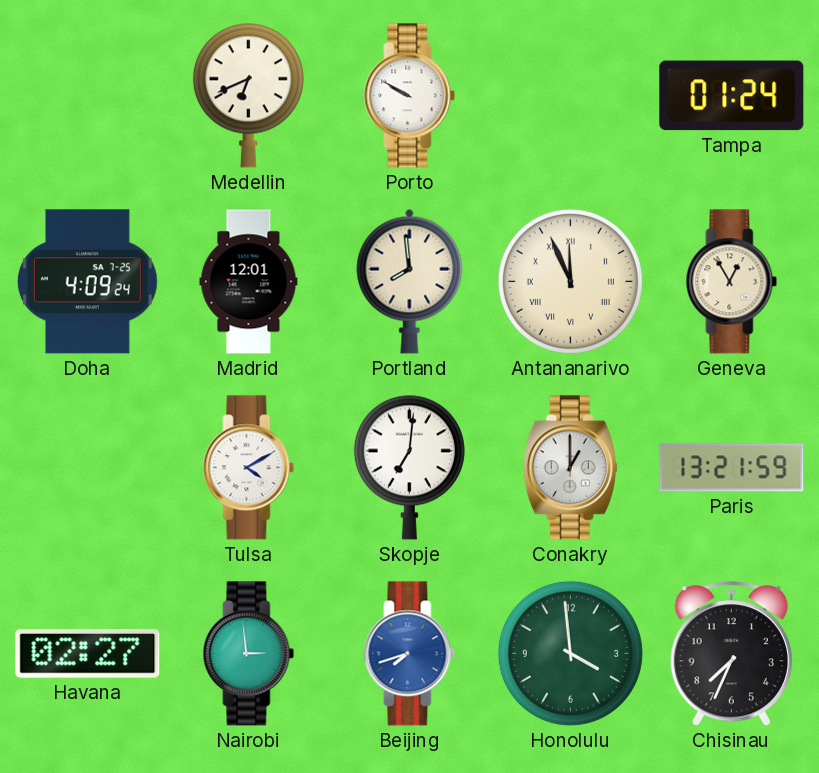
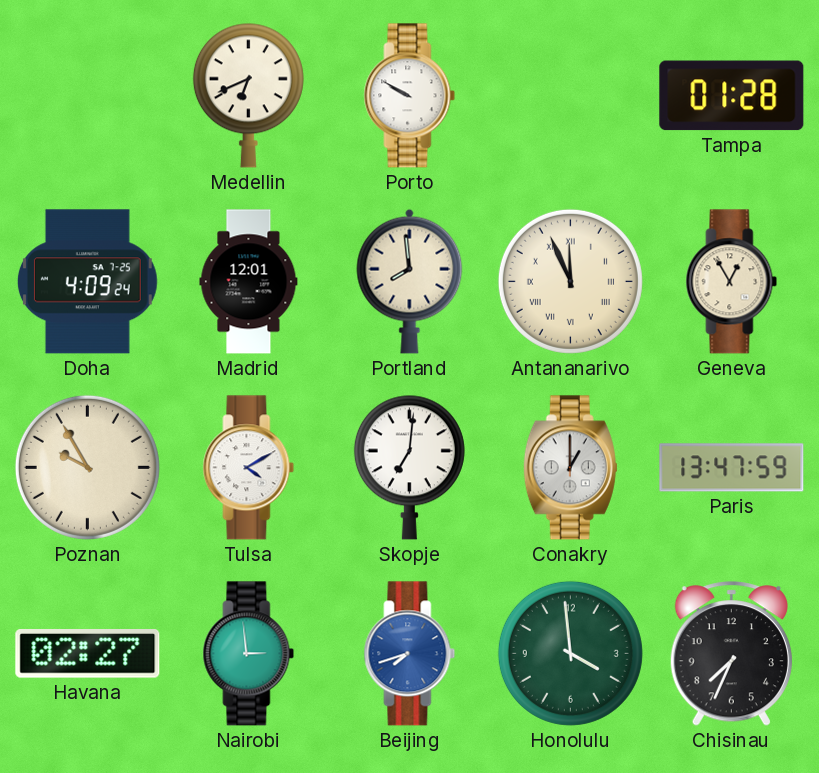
Tampa: 01:24 -> 01:28
Poznan: none -> 9:55
Paris: 13:21 -> 13:47
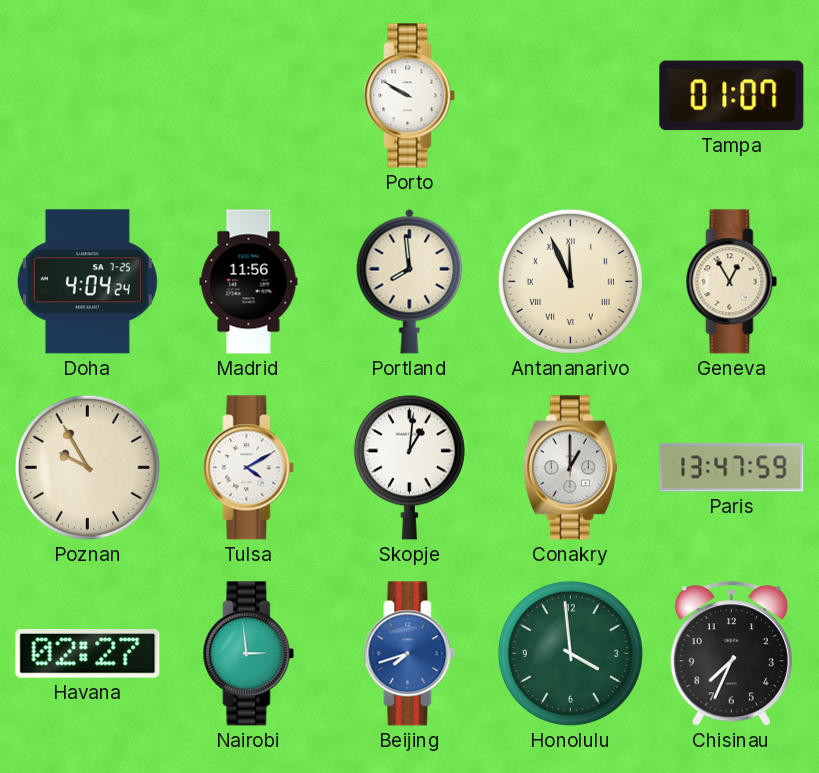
Medellin: 6:41 -> none
Tampa: 01:28 -> 01:07
Doha: 4:09 -> 4:04
Madrid: 12:01 -> 11:56
Skopje: 7:01 -> 1:01
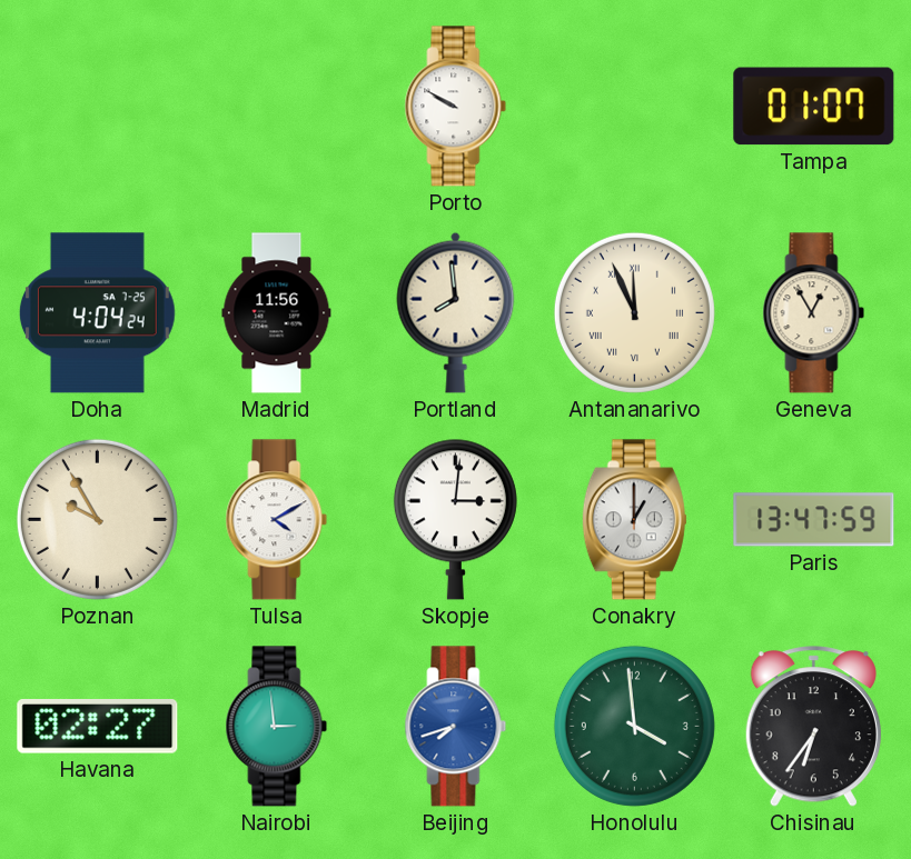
Skopje: 1:01 -> 3:01
Chisinau: 7:34 -> 6:36
